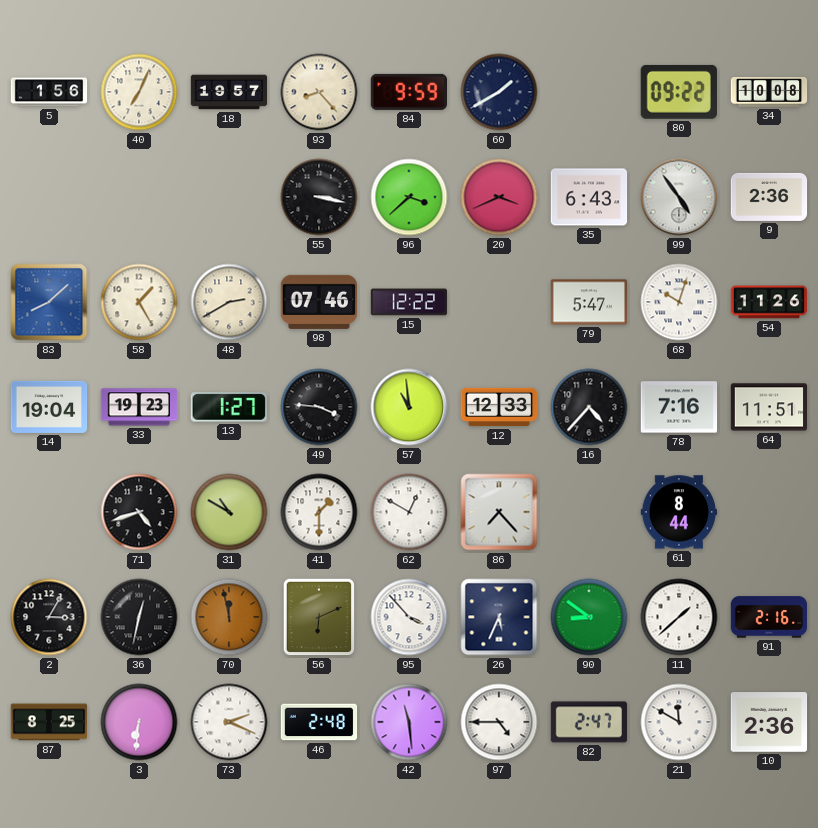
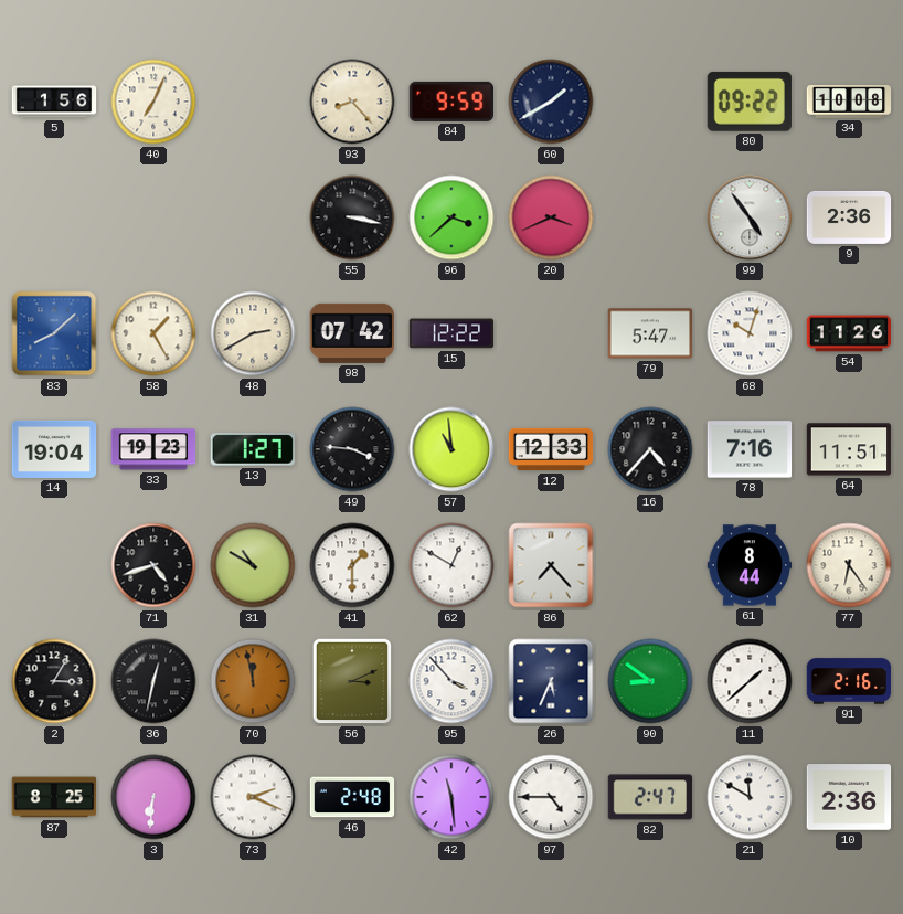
18: 19:57 -> none
35: 6:43 -> none
98: 07:46 -> 07:42
77: none -> 6:24
56: 6:11 -> 3:11
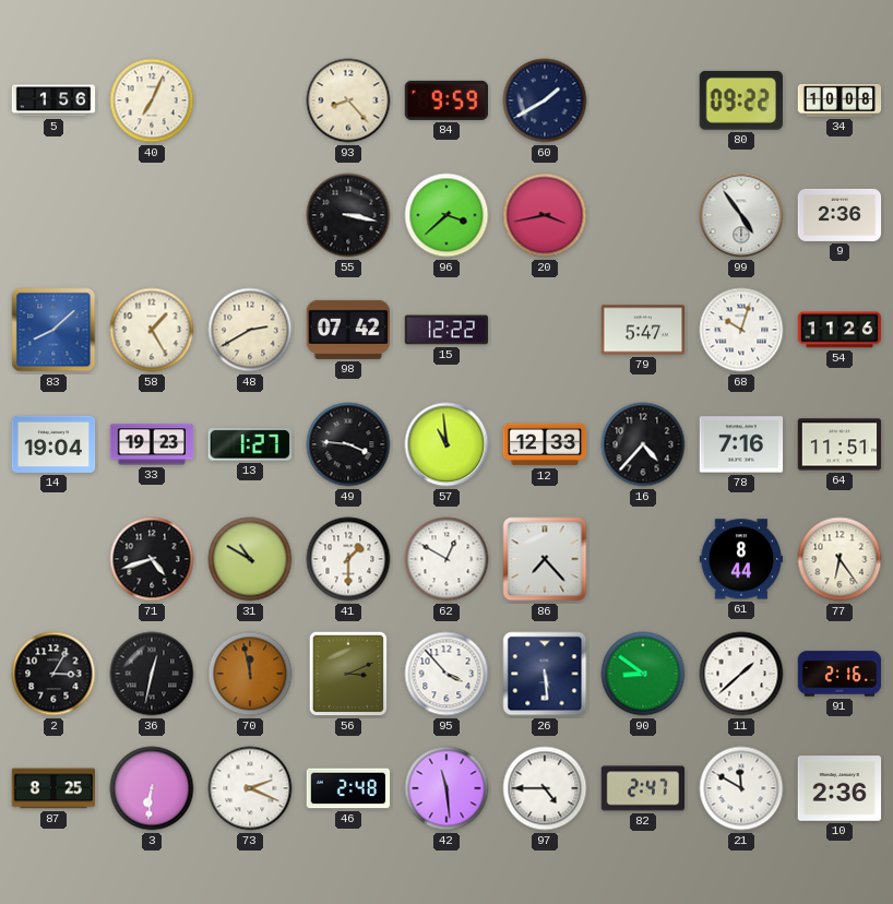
20: 3:41 -> 3:43
26: 5:34 -> 5:29
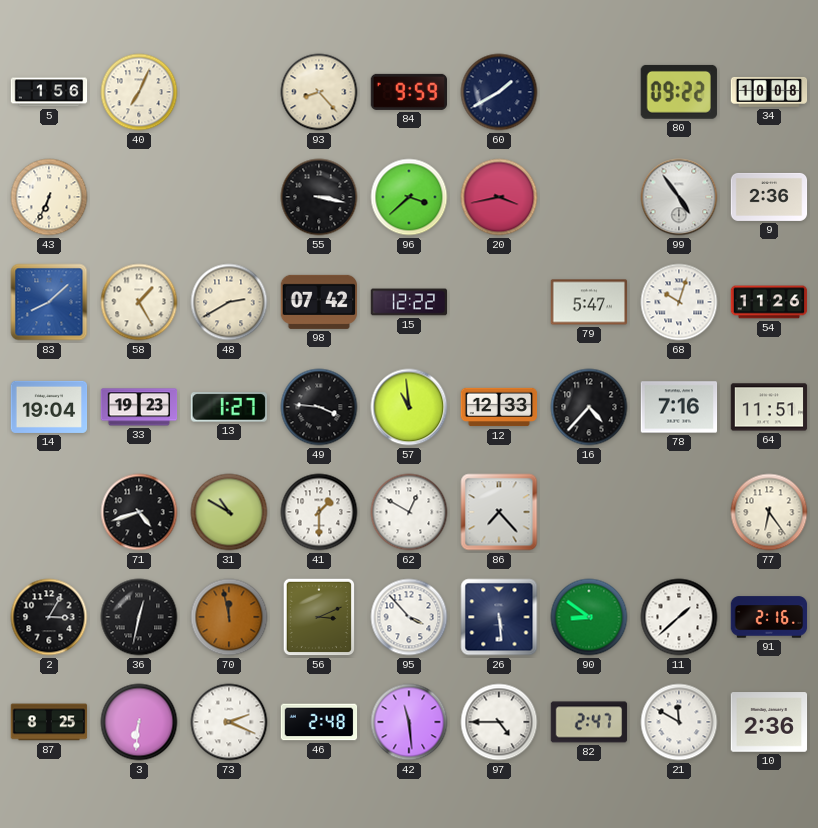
43: none -> 6:34
61: 8:44 -> none
